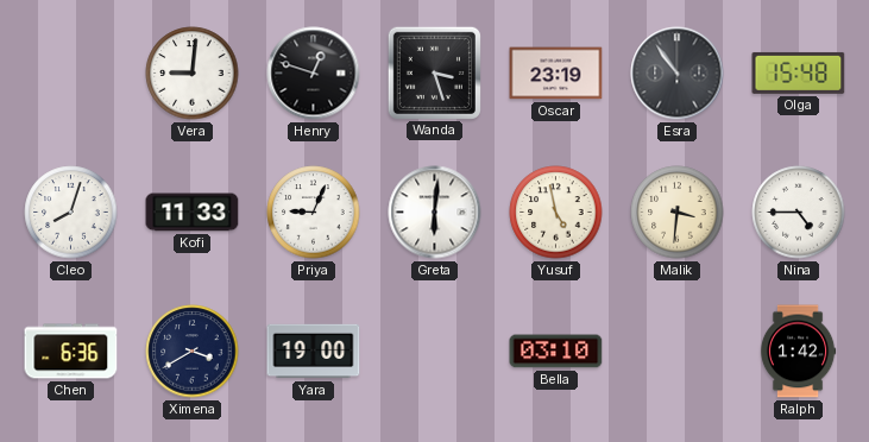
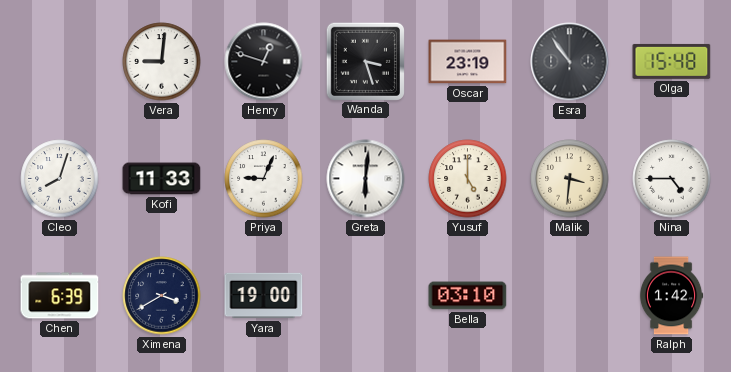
Yusuf: 4:58 -> 5:00
Chen: 6:36 -> 6:39
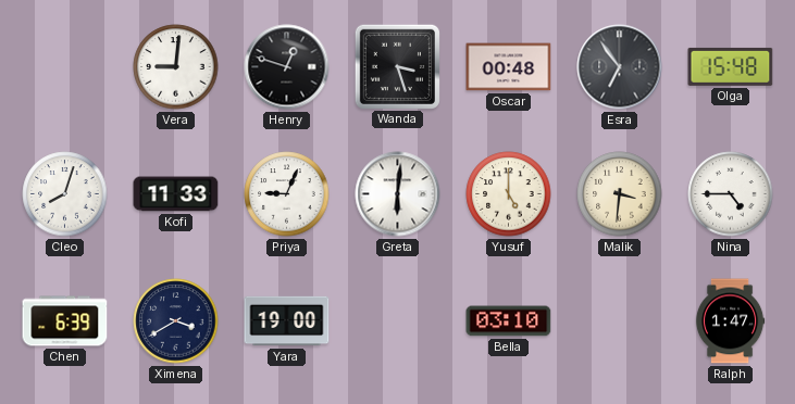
Oscar: 23:19 -> 00:48
Esra: 10:54 -> 6:54
Ralph: 1:42 -> 1:47
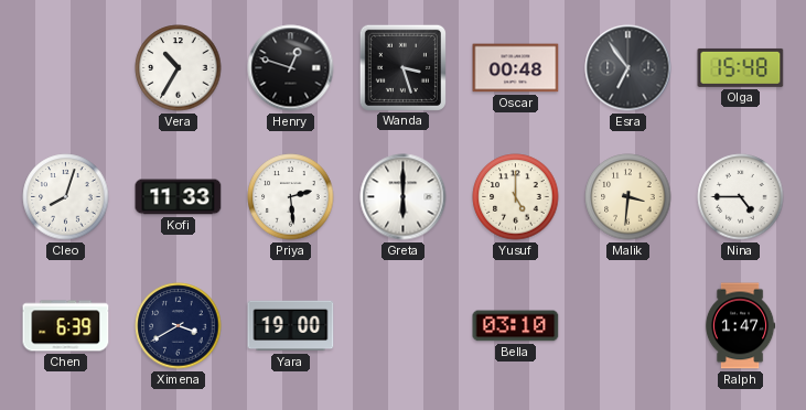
Vera: 9:01 -> 10:35
Priya: 9:04 -> 2:29
Greta: 6:01 -> 6:00
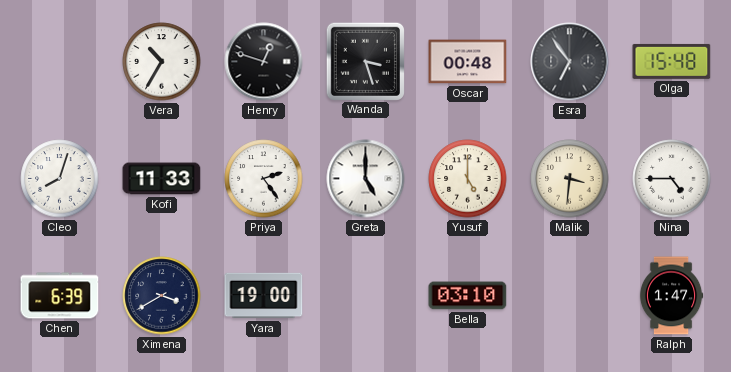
Priya: 2:29 -> 2:24
Greta: 6:00 -> 5:00
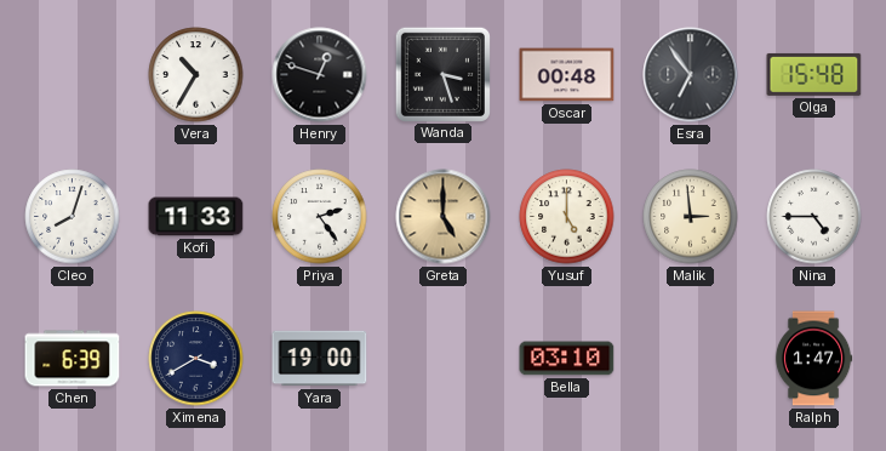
Greta dial: white -> champagne
Malik: 3:31 -> 2:59
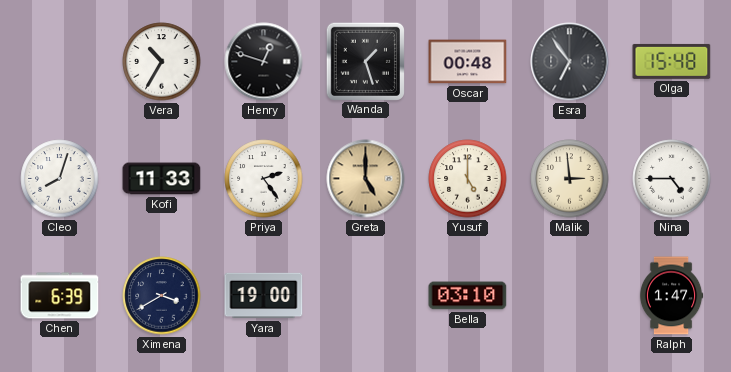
Wanda: 3:27 -> 1:27
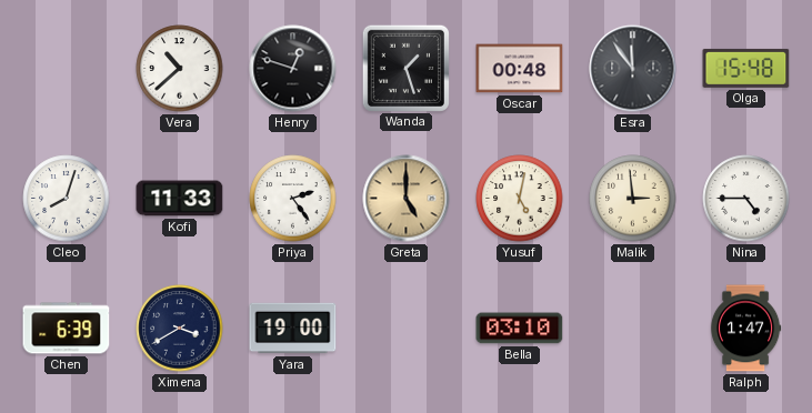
Vera: 10:35 -> 10:38
Esra: 6:54 -> 11:54
Yusuf: 5:00 -> 5:02
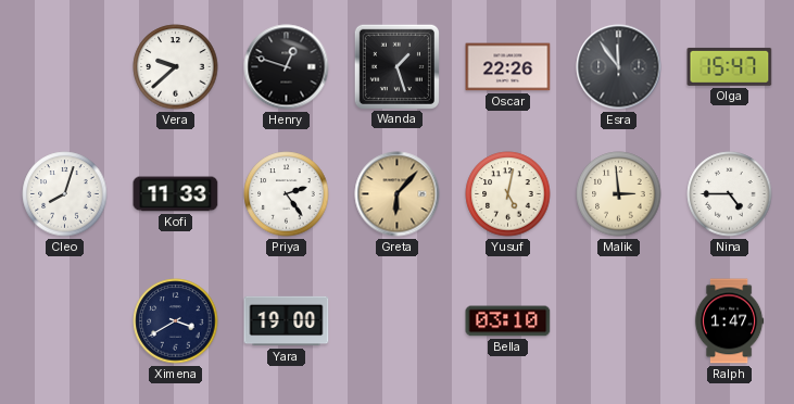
Vera: 10:38 -> 9:38
Oscar: 00:48 -> 22:26
Olga: 15:48 -> 15:47
Greta: 5:00 -> 6:07
Chen: 6:39 -> none
